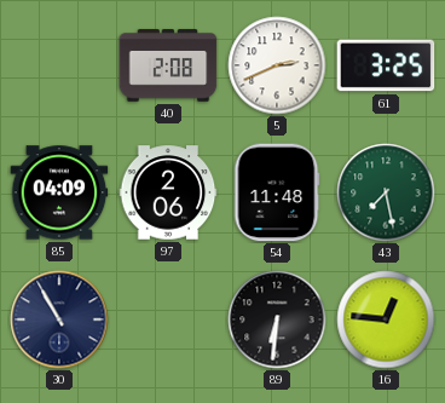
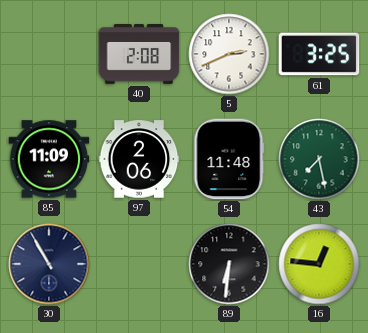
85: 04:09 -> 11:09
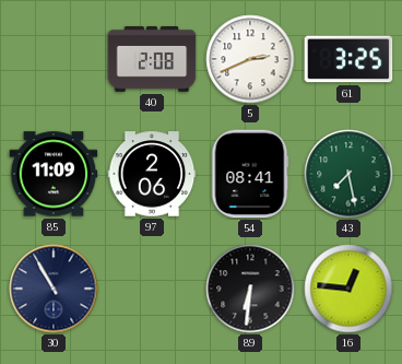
54: 11:48 -> 08:41
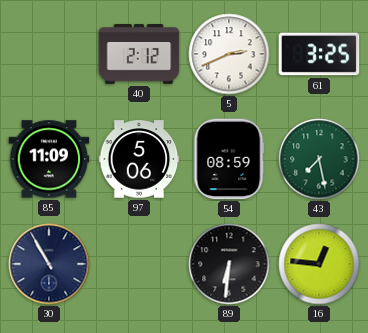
40: 2:08 -> 2:12
97: 2:06 -> 5:06
54: 08:41 -> 08:59
